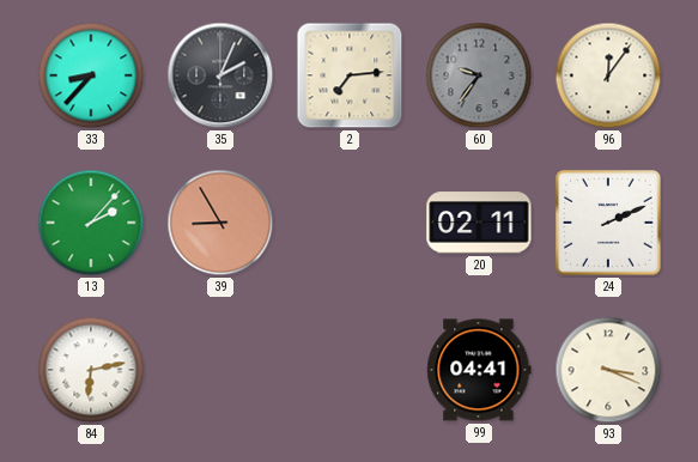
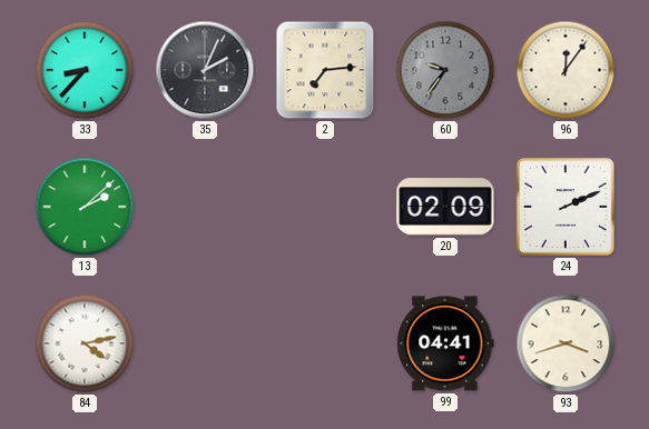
13: 2:07 -> 2:08
39: 8:55 -> none
20: 02:11 -> 02:09
84: 6:13 -> 4:13
93: 3:19 -> 3:42
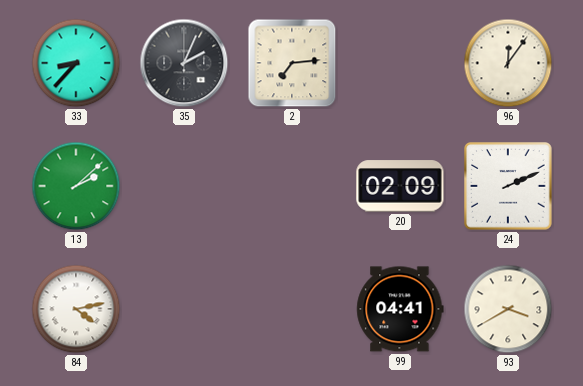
60: 9:36 -> none
93: 3:42 -> 3:40
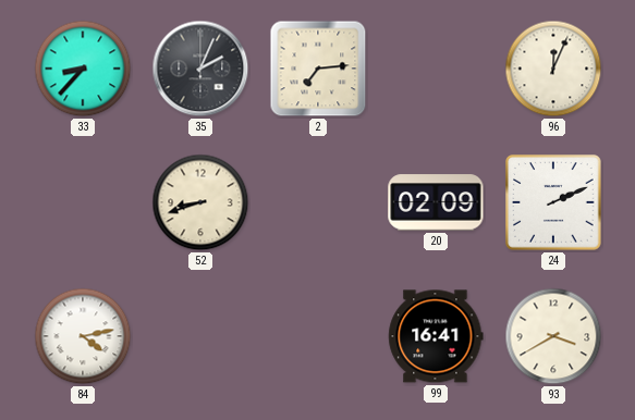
96: 12:06 -> 12:04
13: 2:08 -> none
52: none -> 8:42
99: 04:41 -> 16:41
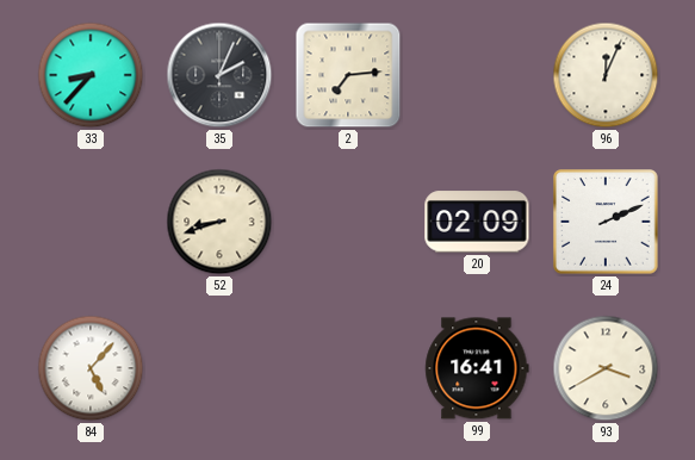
84: 4:13 -> 5:07
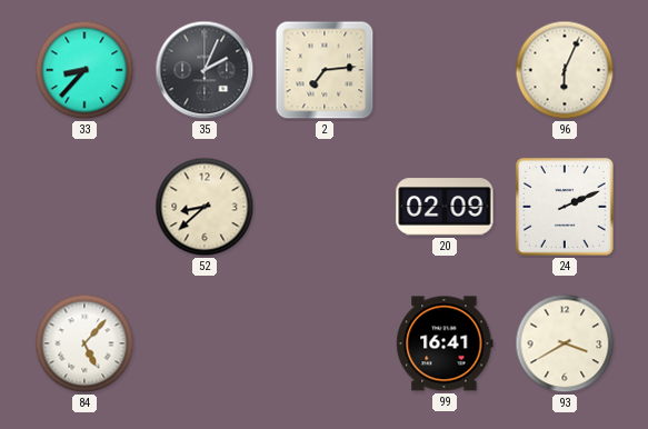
96: 12:04 -> 6:04
52: 8:42 -> 8:38
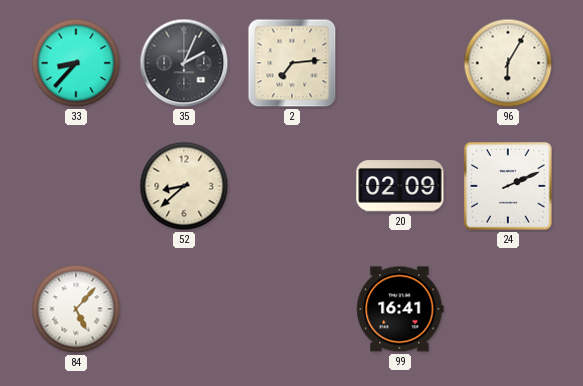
96: 6:04 -> 6:05
93: 3:40 -> none
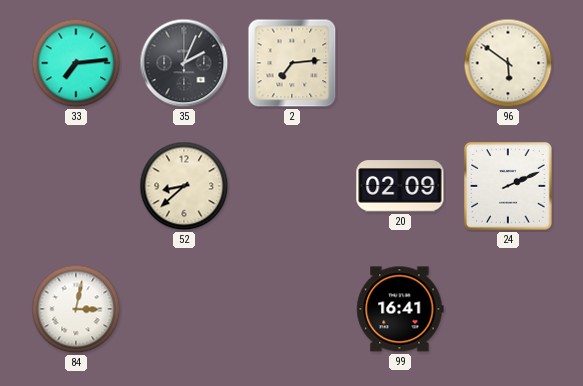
33: 8:37 -> 7:14
96: 6:05 -> 5:51
84: 5:07 -> 3:02
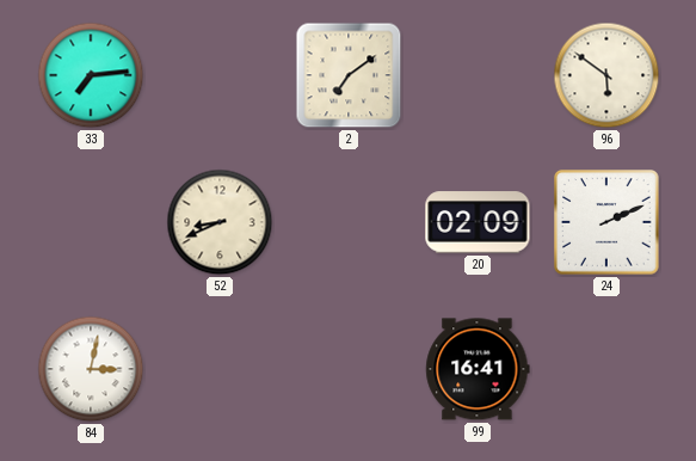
35: 2:04 -> none
2: 7:14 -> 7:09
52: 8:38 -> 8:41
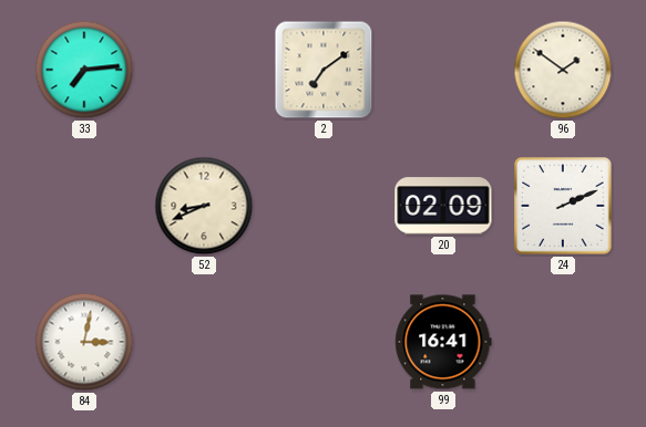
96: 5:51 -> 1:51
